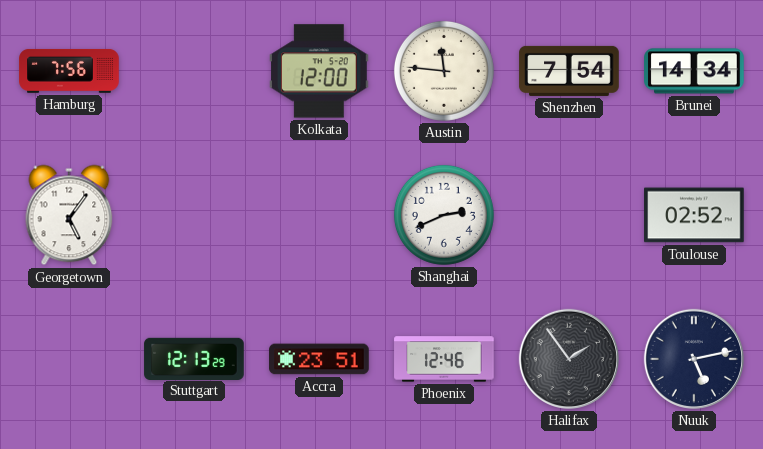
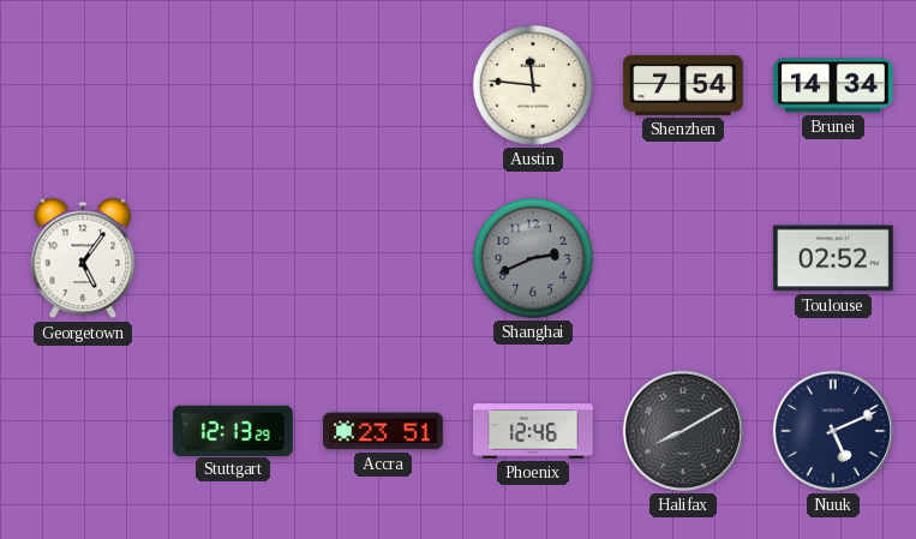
Hamburg: 7:56 -> none
Kolkata: 12:00 -> none
Shanghai dial: white -> grey
Halifax: 1:54 -> 8:10
Nuuk: 5:13 -> 5:11
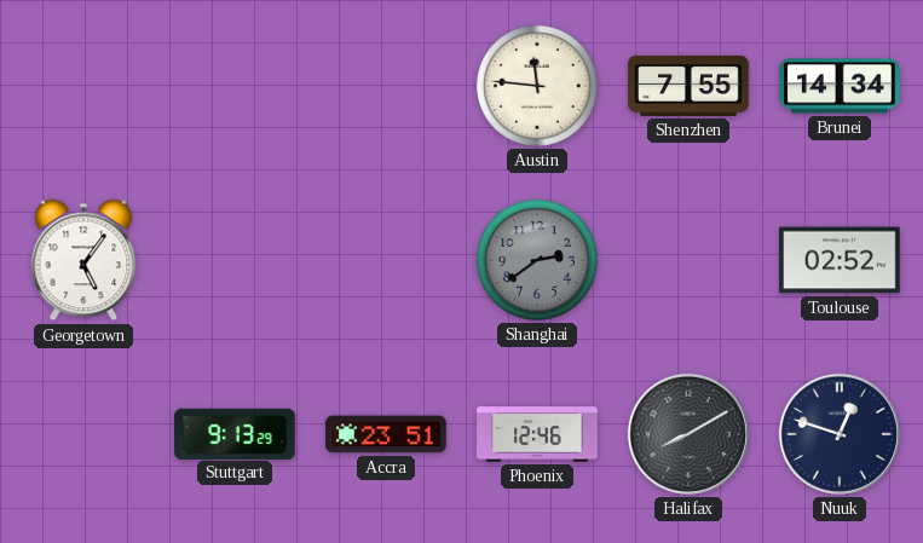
Shenzhen: 7:54 -> 7:55
Shanghai: 2:41 -> 2:39
Stuttgart: 12:13 -> 9:13
Nuuk: 5:11 -> 12:48
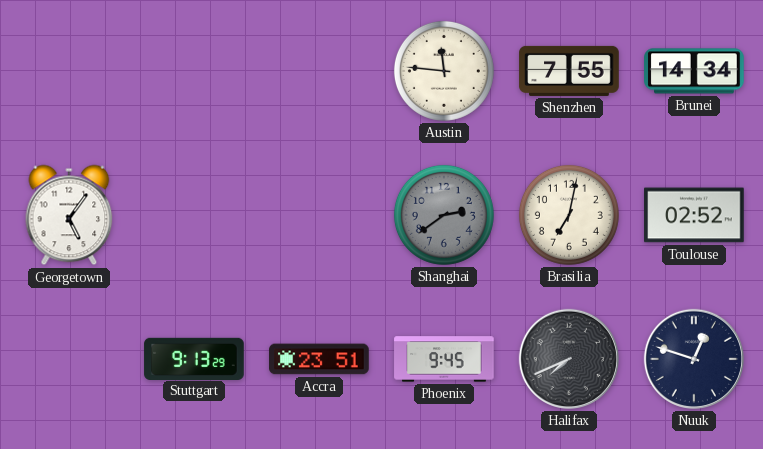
Brasilia: none -> 7:02
Phoenix: 12:46 -> 9:45
Halifax: 8:10 -> 7:41
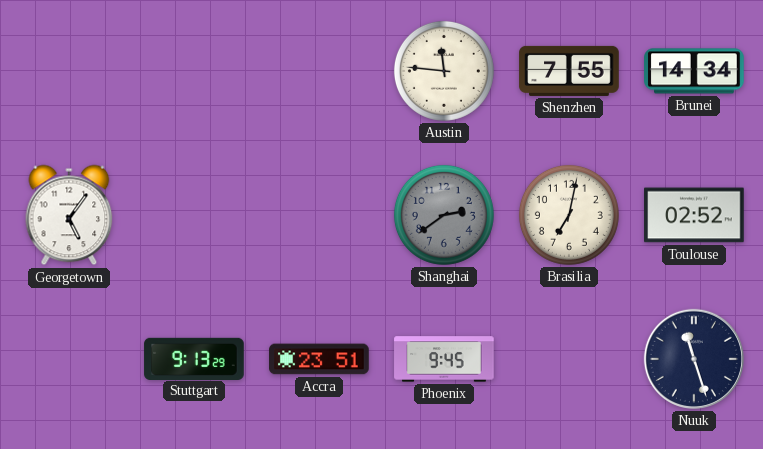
Halifax: 7:41 -> none
Nuuk: 12:48 -> 11:27
